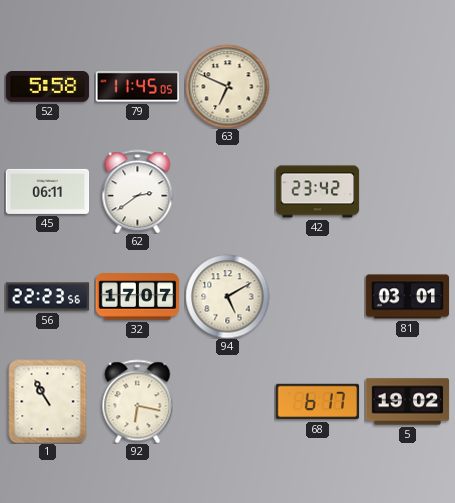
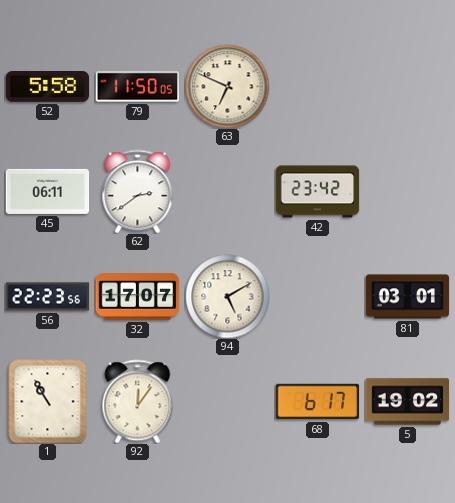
79: 11:45 -> 11:50
92: 6:17 -> 12:06
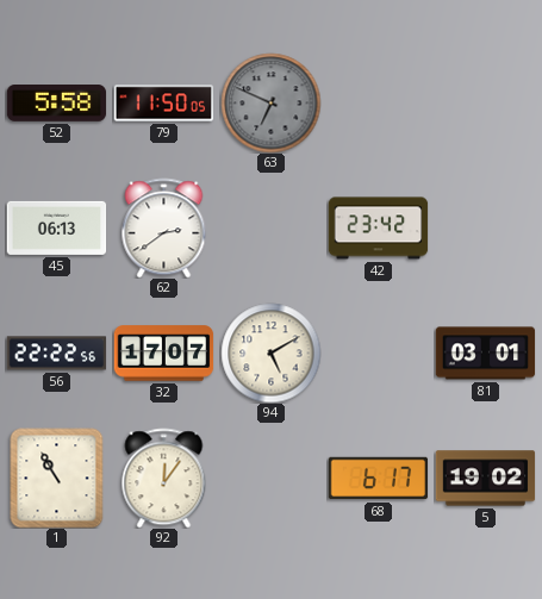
63 dial: cream -> grey
45: 06:11 -> 06:13
56: 22:23 -> 22:22
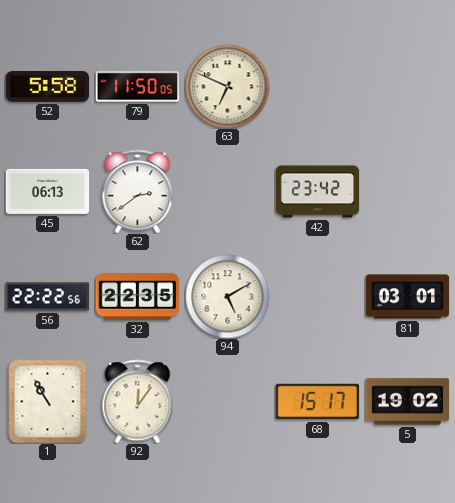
63 dial: grey -> cream
32: 17:07 -> 22:35
68: 6:17 -> 15:17
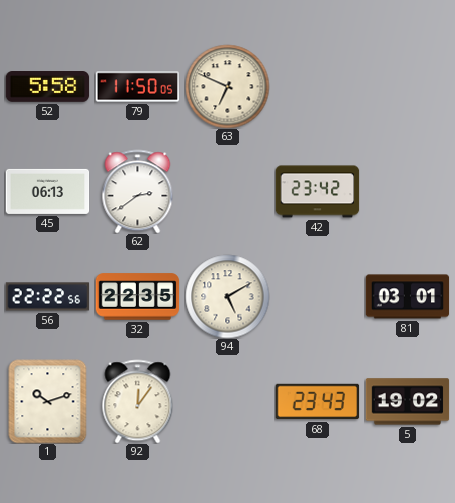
1: 10:55 -> 10:12
68: 15:17 -> 23:43
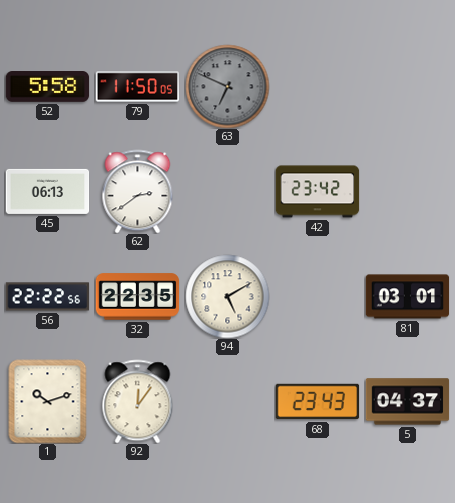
63 dial: cream -> grey
5: 19:02 -> 04:37
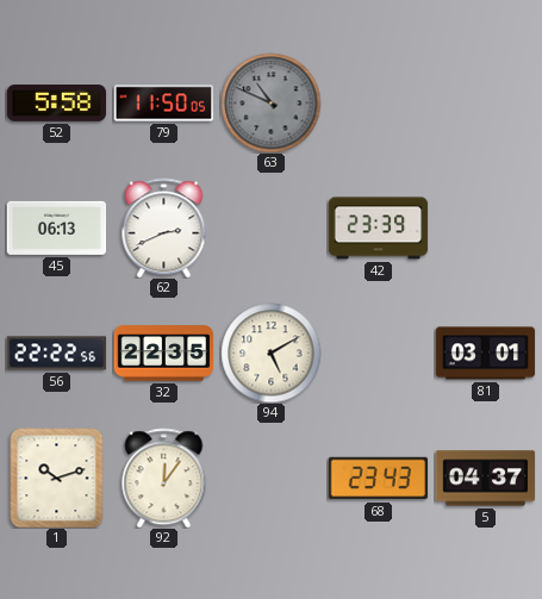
63: 6:49 -> 10:49
62: 2:39 -> 2:41
42: 23:42 -> 23:39
